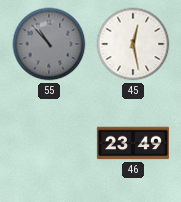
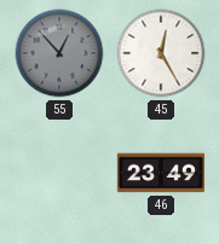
55: 10:53 -> 12:53
45: 12:28 -> 12:25
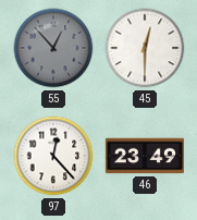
45: 12:25 -> 12:30
97: none -> 12:23
